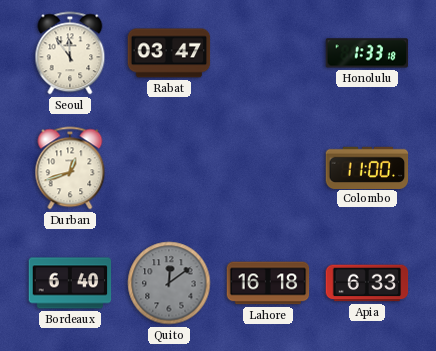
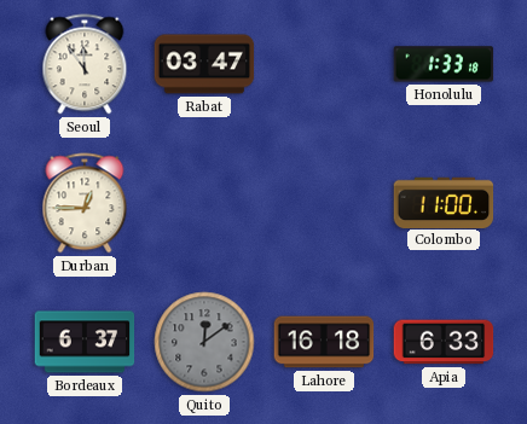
Durban: 12:42 -> 12:45
Bordeaux: 6:40 -> 6:37
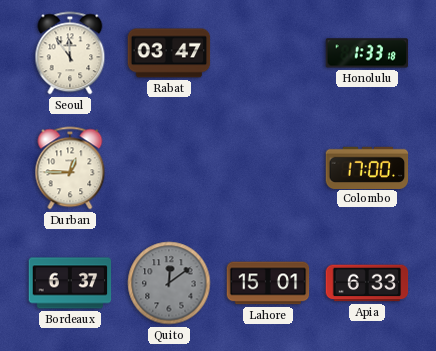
Colombo: 11:00 -> 17:00
Lahore: 16:18 -> 15:01
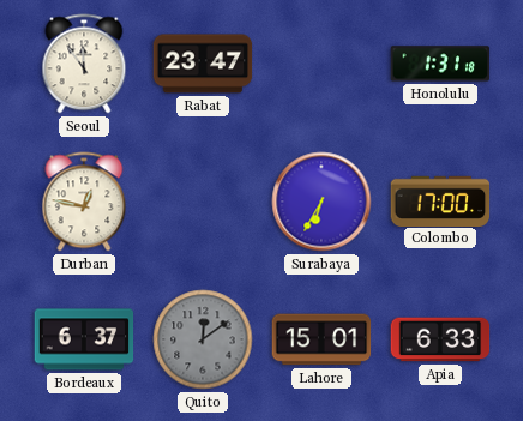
Rabat: 03:47 -> 23:47
Honolulu: 1:33 -> 1:31
Durban: 12:45 -> 12:47
Surabaya: none -> 6:35
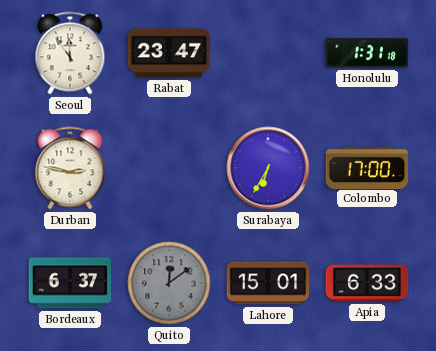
Durban: 12:47 -> 2:47
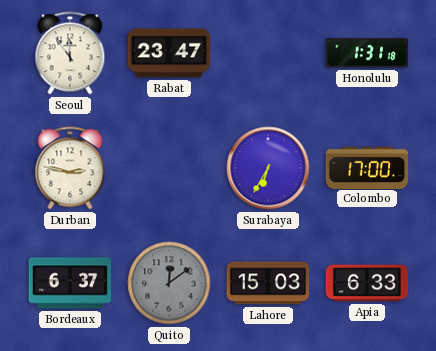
Lahore: 15:01 -> 15:03
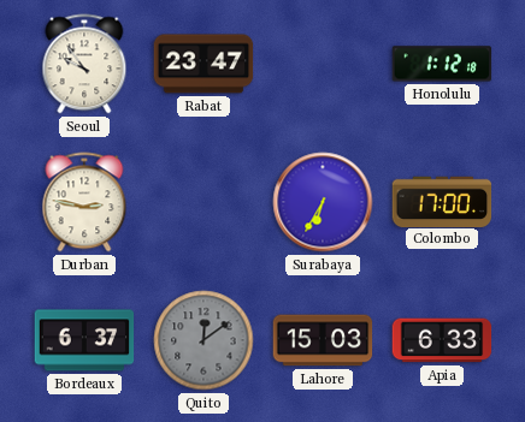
Seoul: 11:54 -> 9:54
Honolulu: 1:31 -> 1:12
